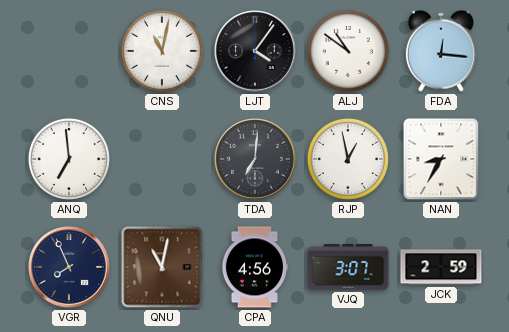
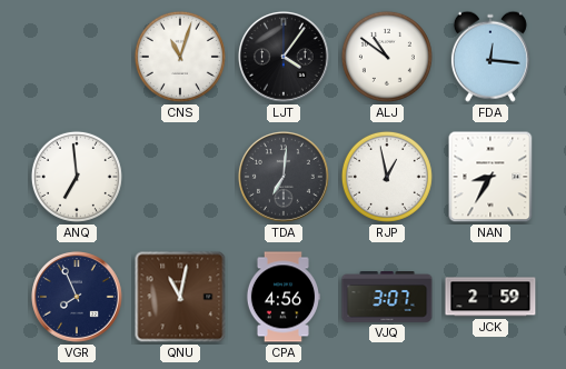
CNS: 11:02 -> 11:03
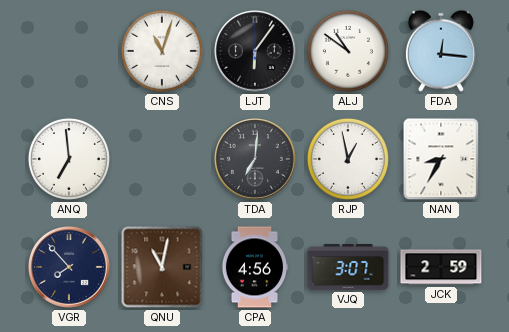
LJT: 4:06 -> 6:06
VGR: 7:56 -> 7:53
